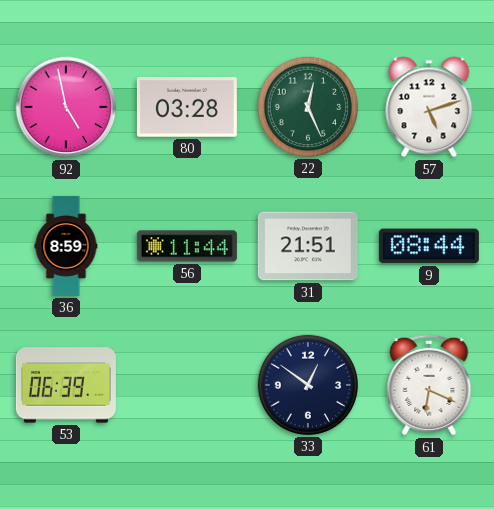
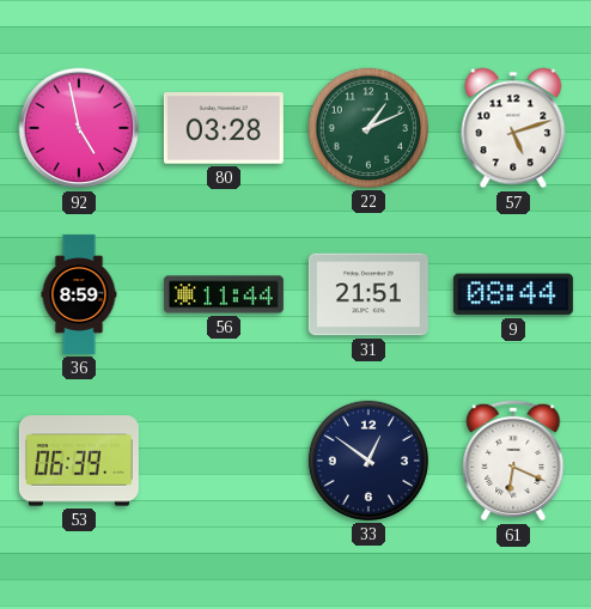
22: 12:26 -> 1:11
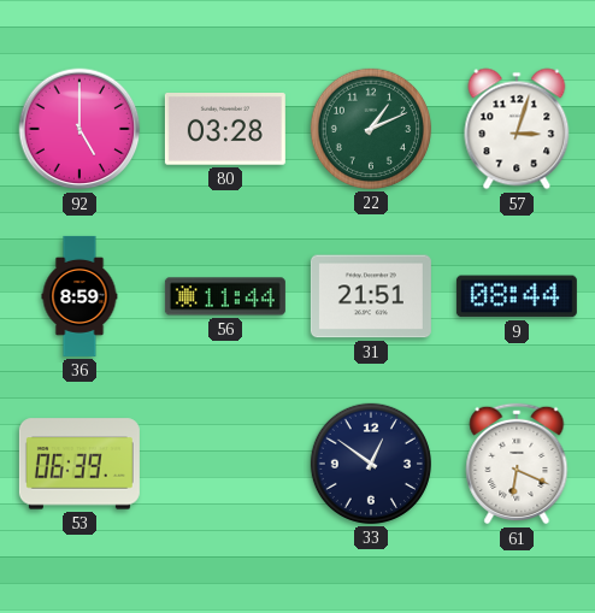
92: 4:58 -> 5:00
57: 5:12 -> 3:03
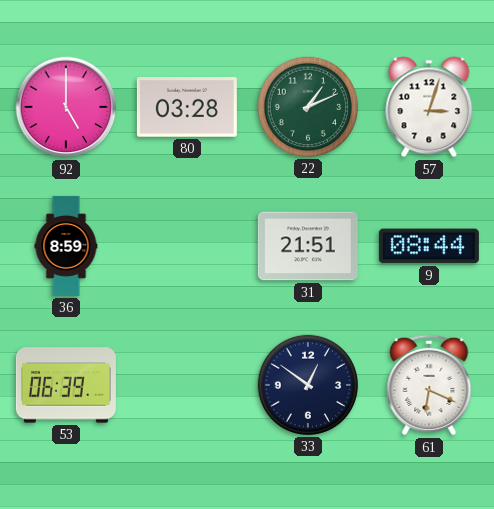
56: 11:44 -> none
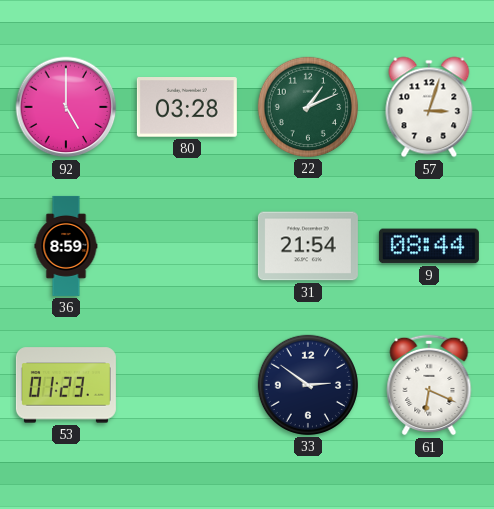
31: 21:51 -> 21:54
53: 06:39 -> 01:23
33: 12:51 -> 2:51
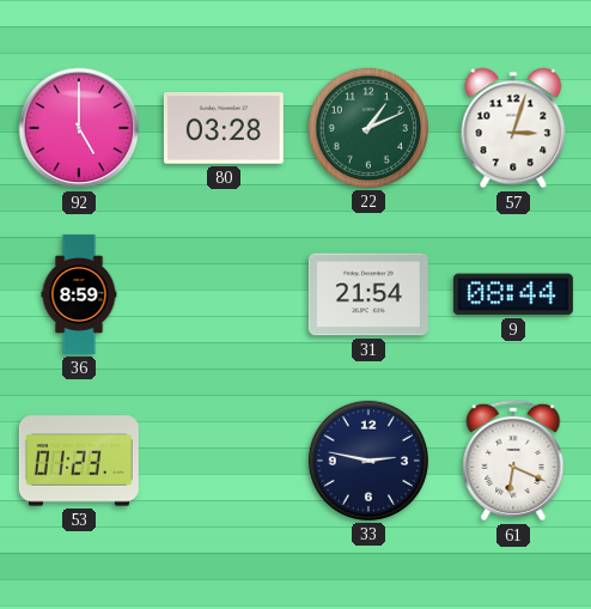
33: 2:51 -> 2:47
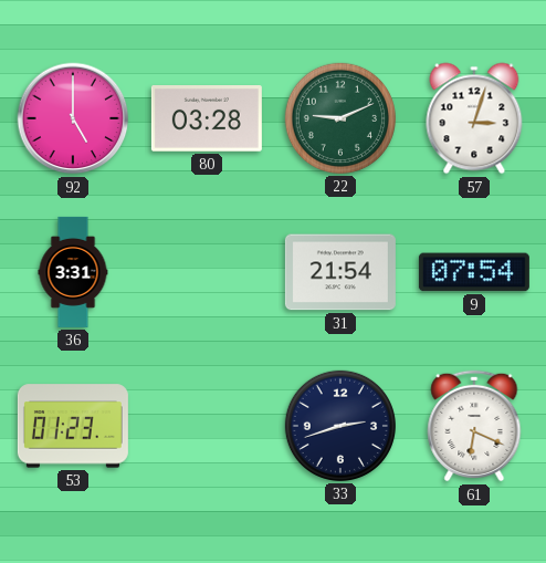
22: 1:11 -> 9:11
36: 8:59 -> 3:31
9: 08:44 -> 07:54
33: 2:47 -> 2:42
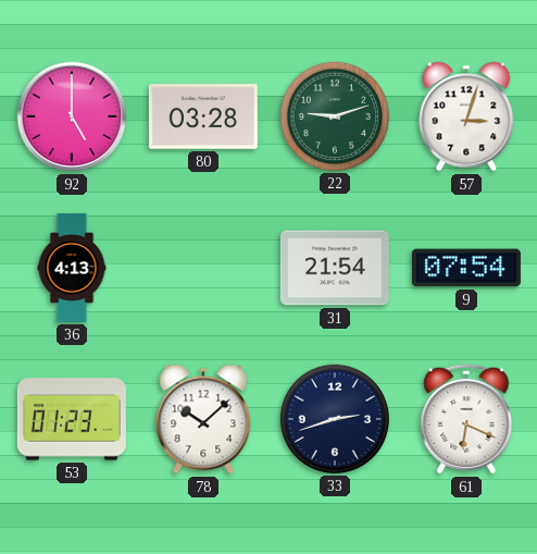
22: 9:11 -> 9:12
36: 3:31 -> 4:13
78: none -> 10:08
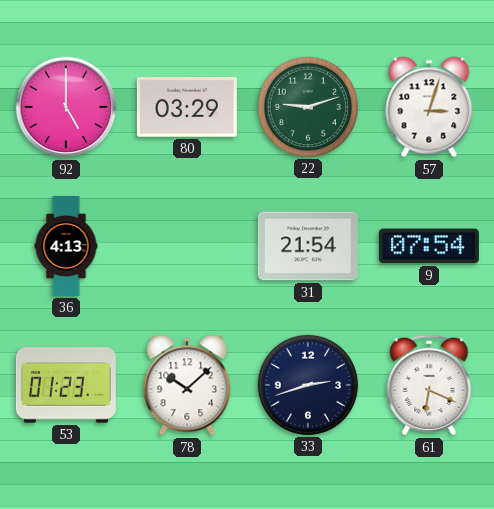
80: 03:28 -> 03:29
